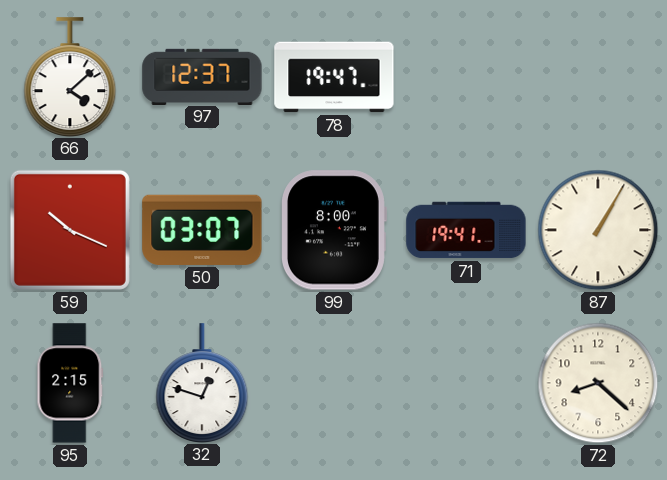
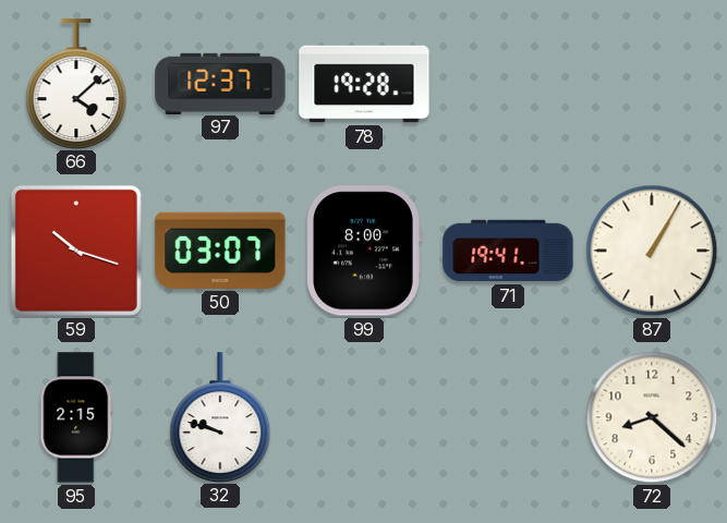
78: 19:47 -> 19:28
59: 10:19 -> 10:18
32: 12:48 -> 9:48
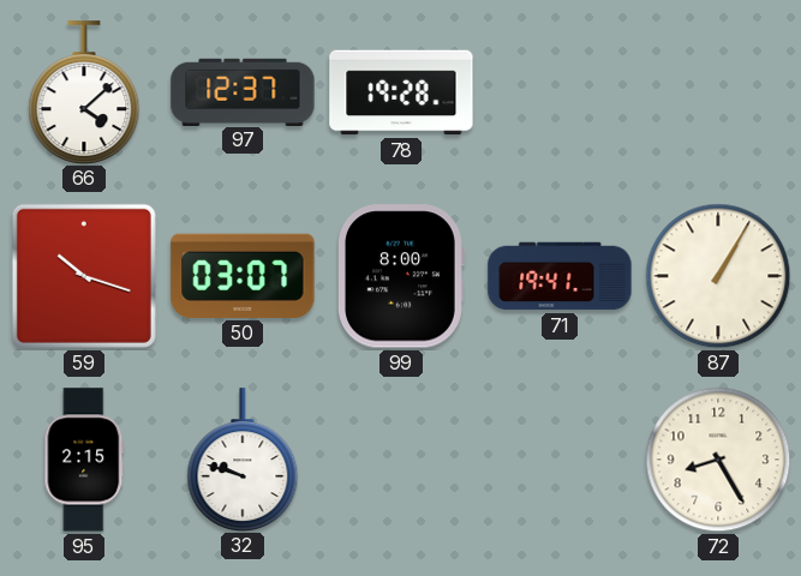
72: 8:22 -> 8:25
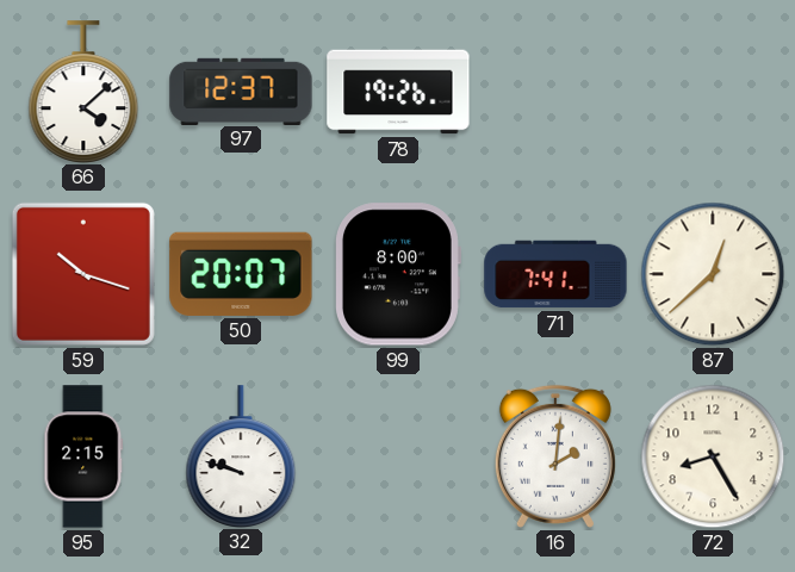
78: 19:28 -> 19:26
50: 03:07 -> 20:07
71: 19:41 -> 7:41
87: 1:05 -> 12:38
16: none -> 2:01
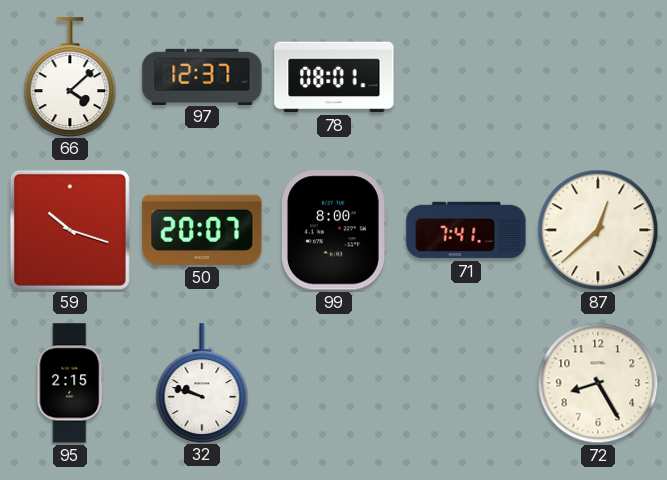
78: 19:26 -> 08:01
16: 2:01 -> none
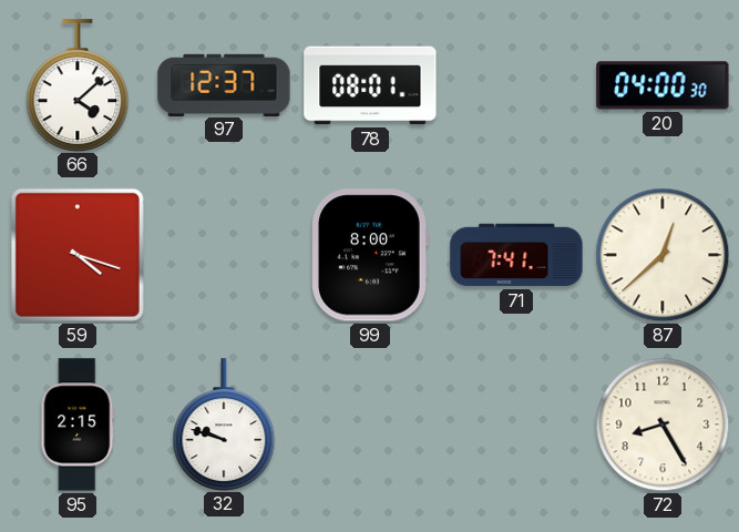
20: none -> 04:00
59: 10:18 -> 4:18
50: 20:07 -> none
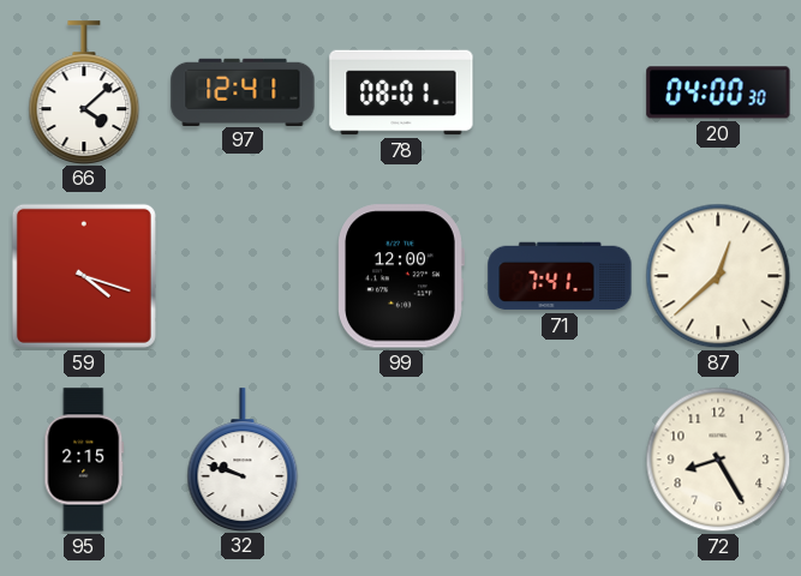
97: 12:37 -> 12:41
99: 8:00 -> 12:00
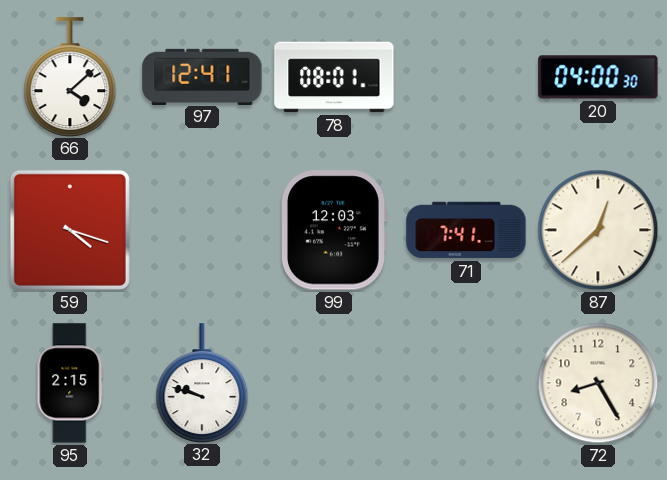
99: 12:00 -> 12:03
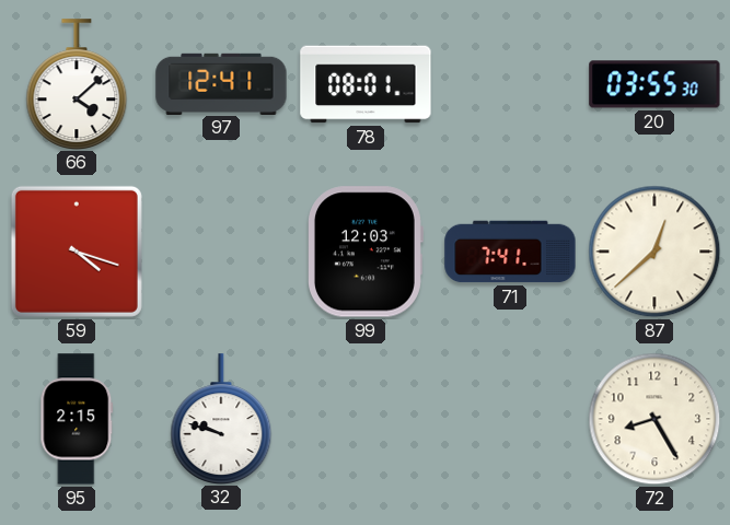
20: 04:00 -> 03:55
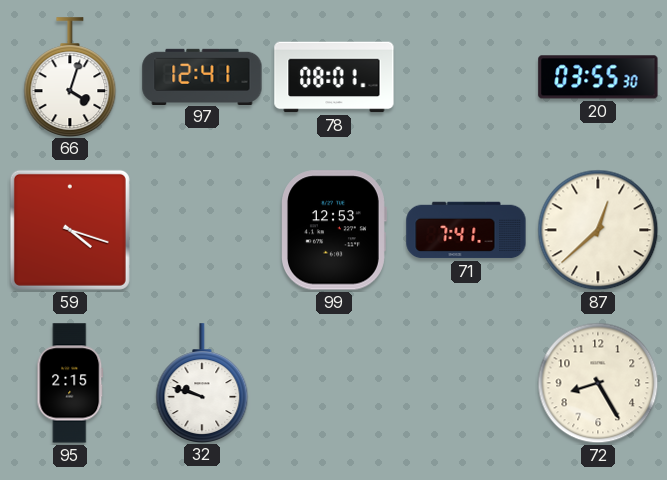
66: 4:08 -> 4:03
99: 12:03 -> 12:53
